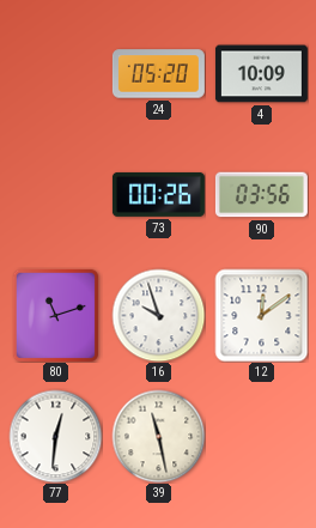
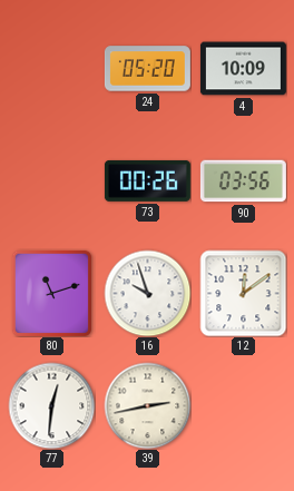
39: 11:28 -> 2:43
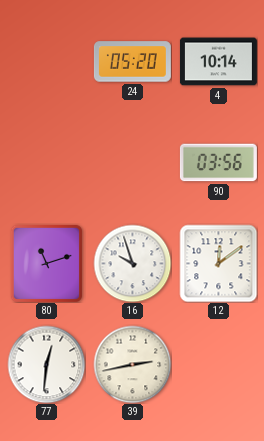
4: 10:09 -> 10:14
73: 00:26 -> none
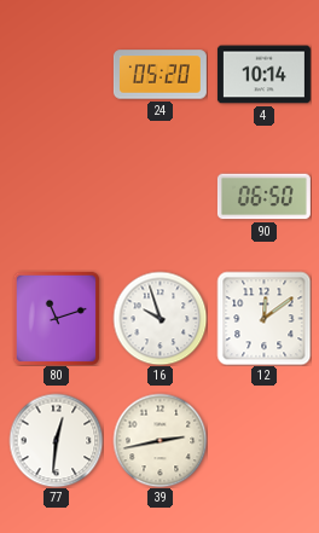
90: 03:56 -> 06:50
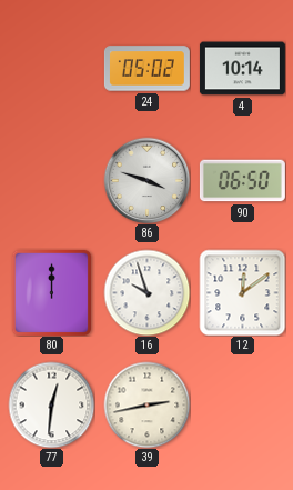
24: 05:20 -> 05:02
86: none -> 3:48
80: 11:12 -> 12:00
